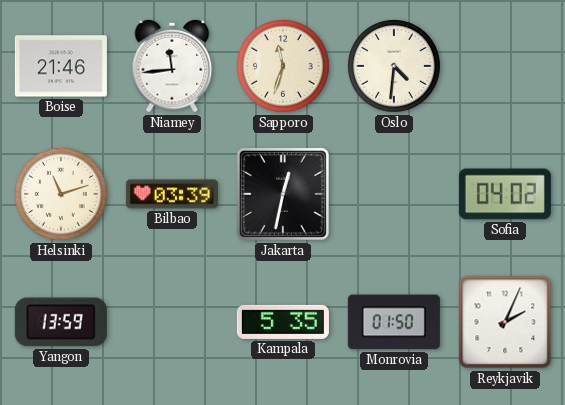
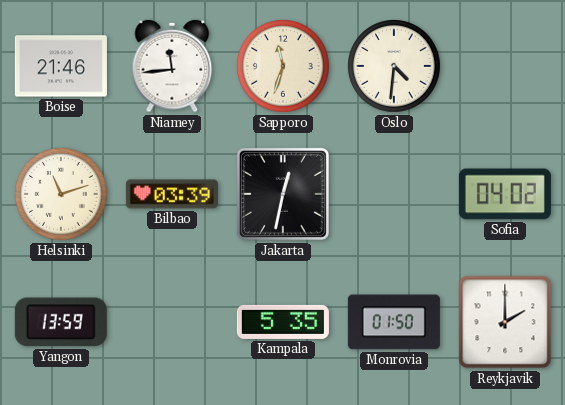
Reykjavik: 2:04 -> 2:00
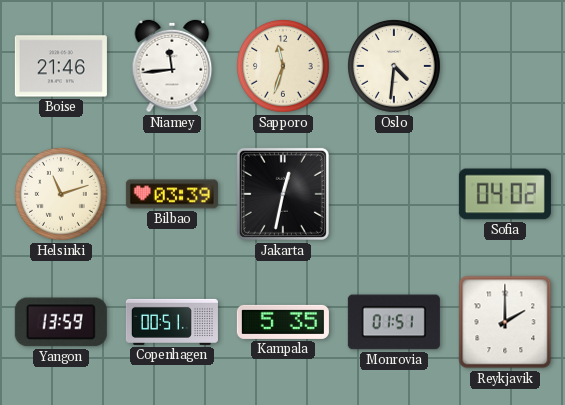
Copenhagen: none -> 00:51
Monrovia: 01:50 -> 01:51
